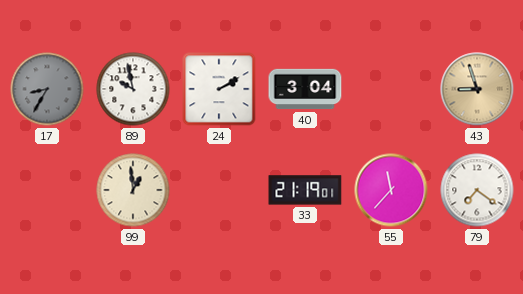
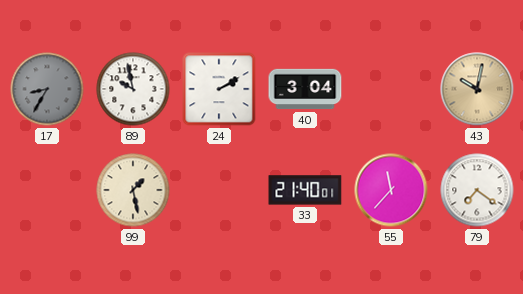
43: 8:57 -> 10:02
99: 12:59 -> 1:28
33: 21:19 -> 21:40
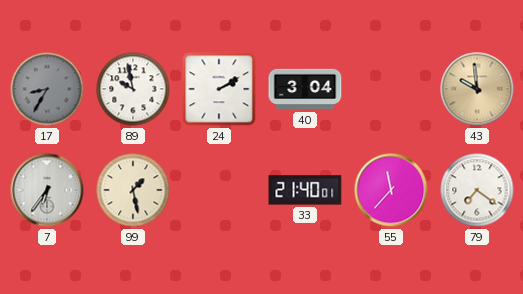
43: 10:02 -> 9:59
7: none -> 6:36
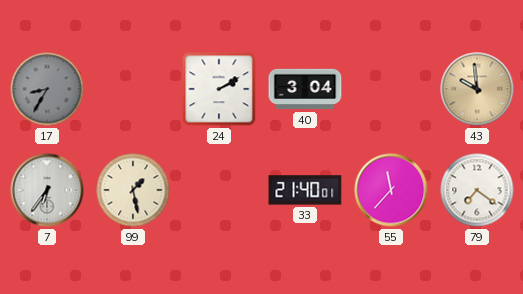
89: 9:58 -> none
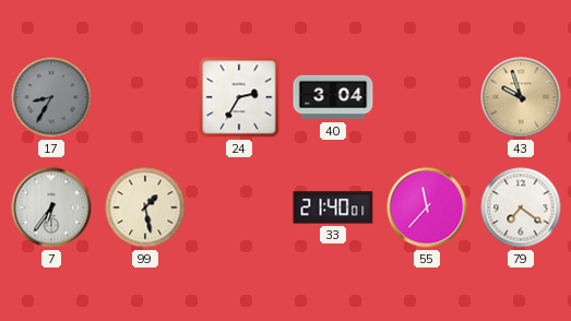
24: 2:10 -> 2:35
43: 9:59 -> 9:57
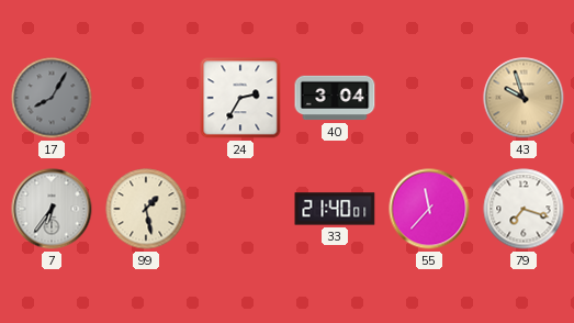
17: 8:35 -> 8:05
79: 7:21 -> 7:18
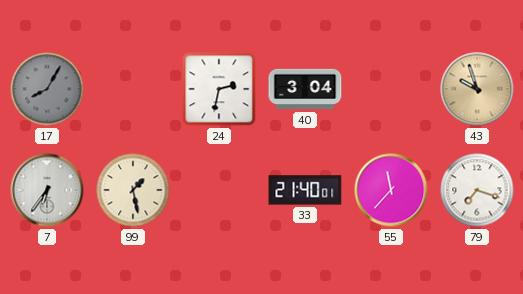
24: 2:35 -> 2:32
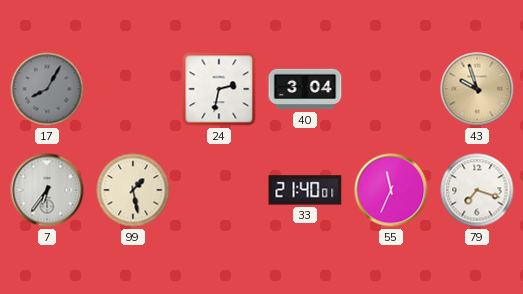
55: 11:37 -> 11:34
